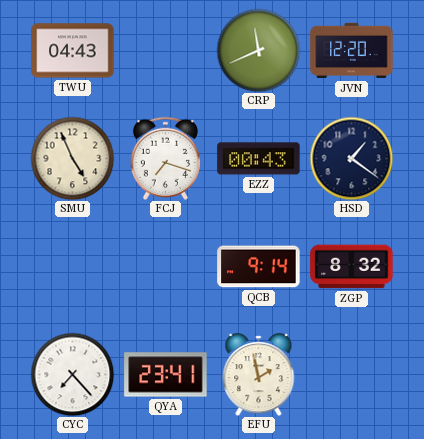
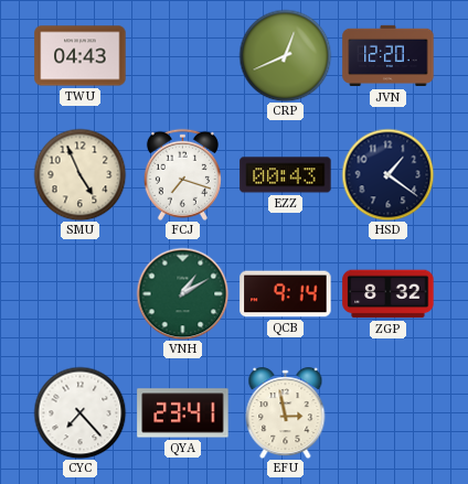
CRP: 11:41 -> 12:41
VNH: none -> 1:10
EFU: 1:58 -> 2:58
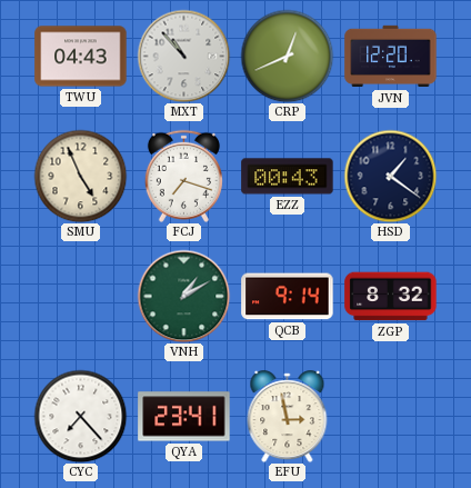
MXT: none -> 10:53
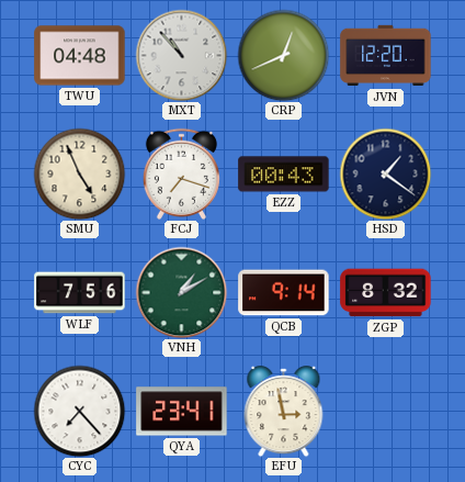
TWU: 04:43 -> 04:48
WLF: none -> 7:56
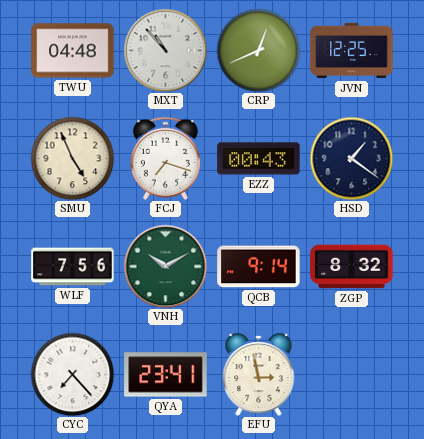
JVN: 12:20 -> 12:25
VNH: 1:10 -> 10:10
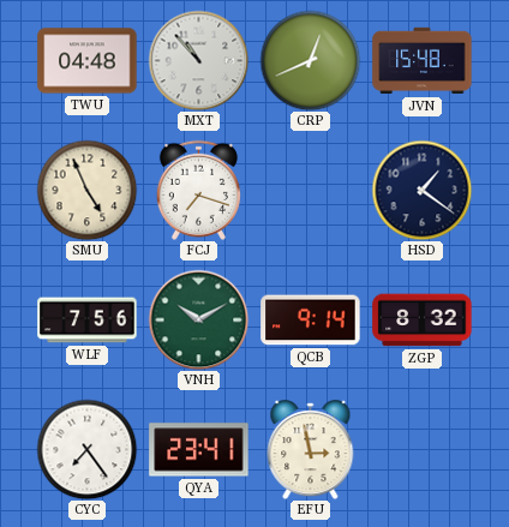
JVN: 12:25 -> 15:48
EZZ: 00:43 -> none
CYC: 7:23 -> 7:24
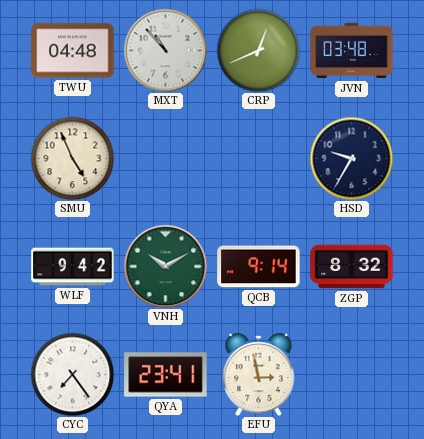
JVN: 15:48 -> 03:48
FCJ: 7:18 -> none
HSD: 1:21 -> 9:35
WLF: 7:56 -> 9:42
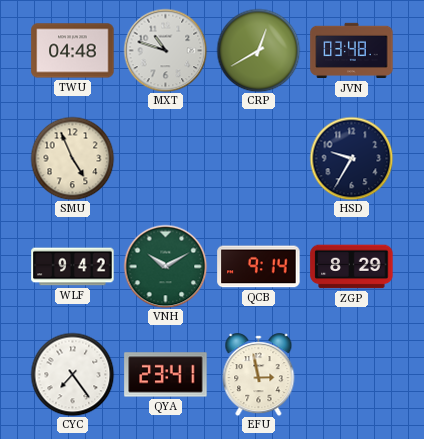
MXT: 10:53 -> 10:48
CRP: 12:41 -> 12:40
ZGP: 8:32 -> 8:29
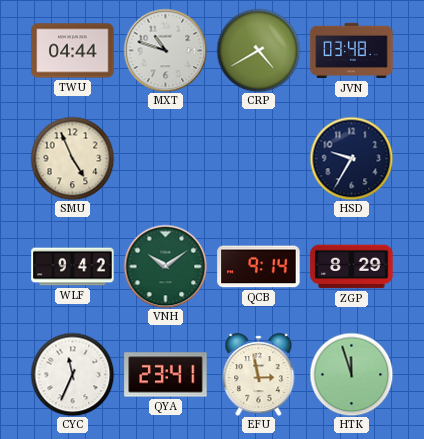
TWU: 04:48 -> 04:44
CRP: 12:40 -> 4:40
VNH: 10:10 -> 10:09
CYC: 7:24 -> 11:34
HTK: none -> 11:57
